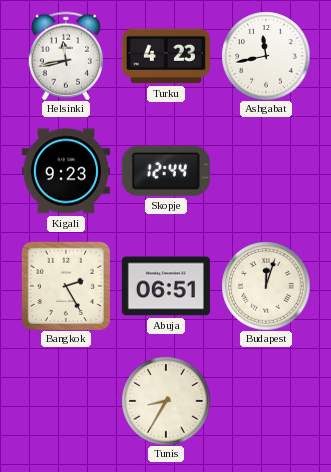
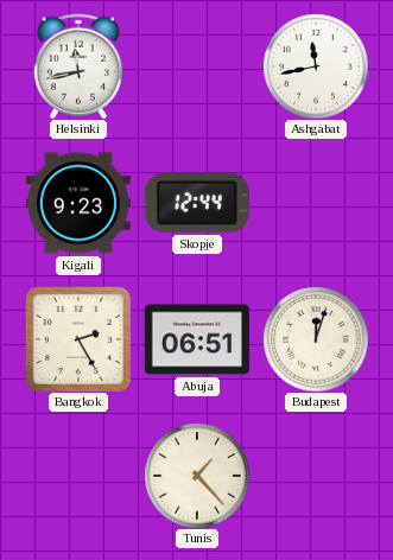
Turku: 4:23 -> none
Tunis: 8:35 -> 1:23
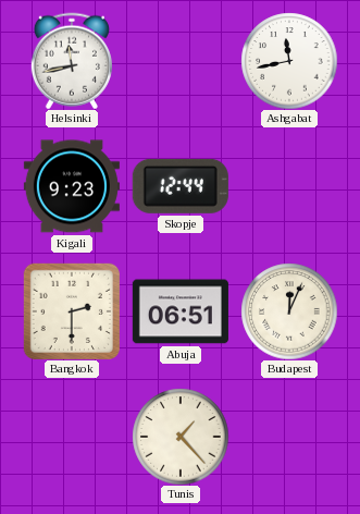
Bangkok: 2:25 -> 2:30
Budapest: 12:03 -> 12:04
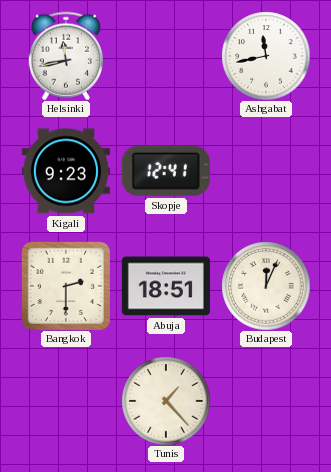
Skopje: 12:44 -> 12:41
Abuja: 06:51 -> 18:51
